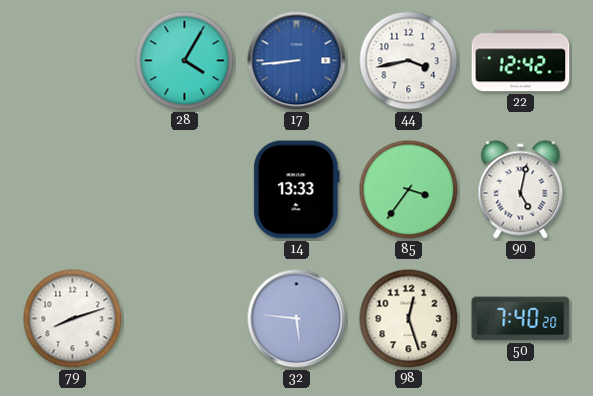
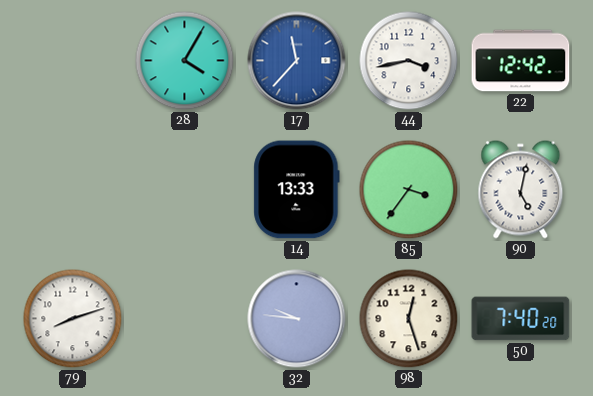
17: 8:44 -> 11:37
32: 5:46 -> 9:46
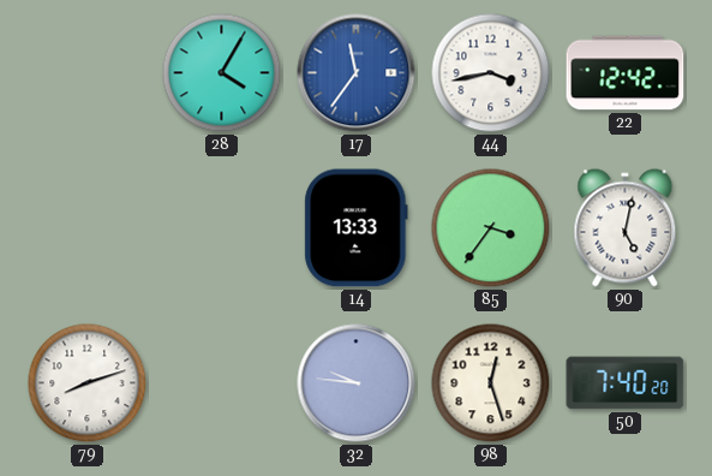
17: 11:37 -> 11:36
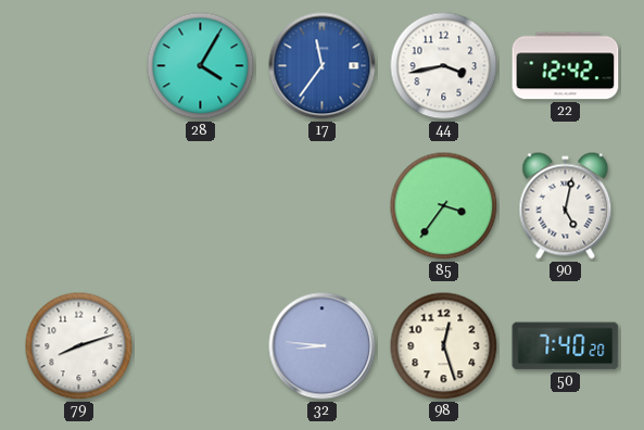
14: 13:33 -> none
32: 9:46 -> 8:46
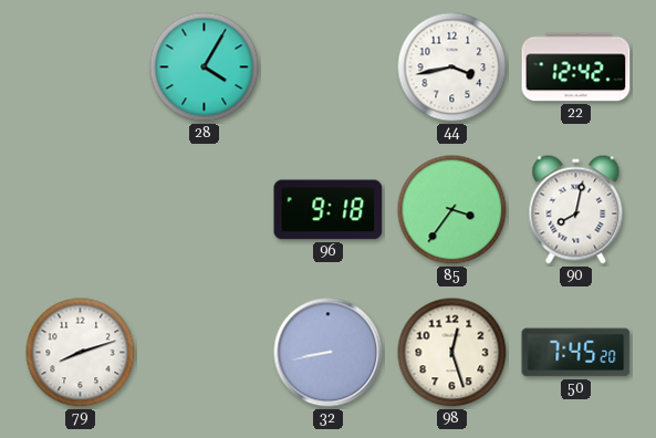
17: 11:36 -> none
96: none -> 9:18
90: 5:02 -> 8:02
32: 8:46 -> 8:43
50: 7:40 -> 7:45
